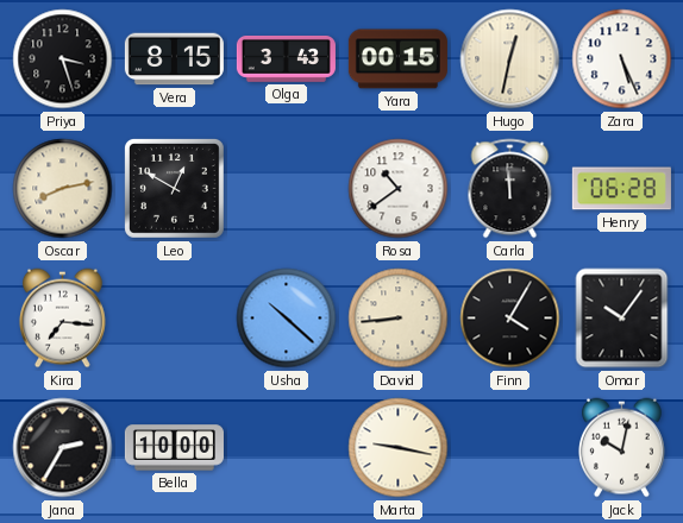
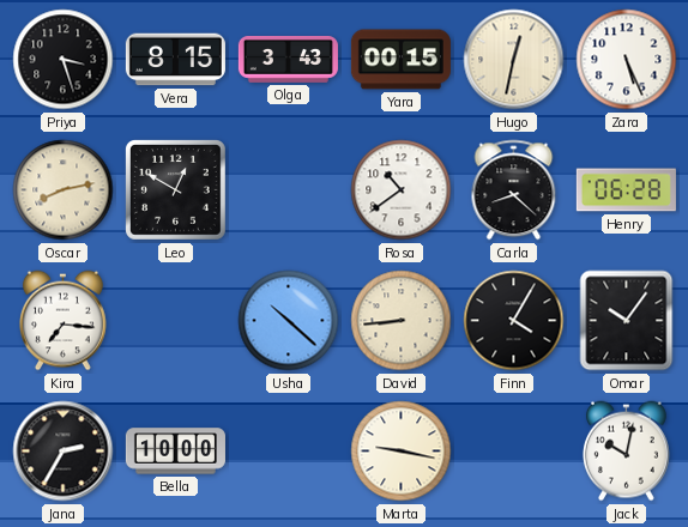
Carla: 11:59 -> 8:22
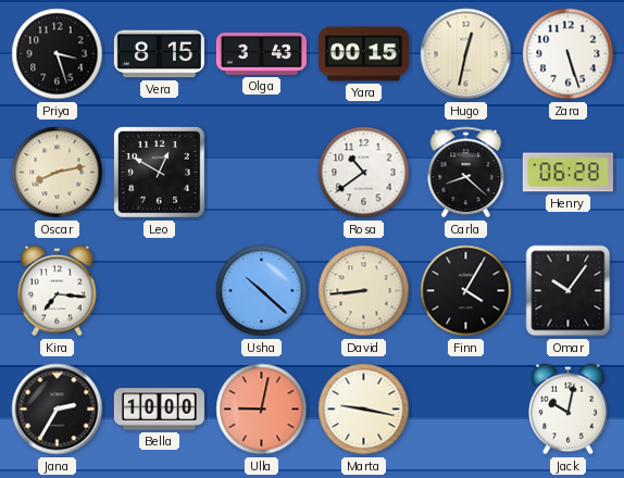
Zara: 5:26 -> 5:27
Ulla: none -> 9:02
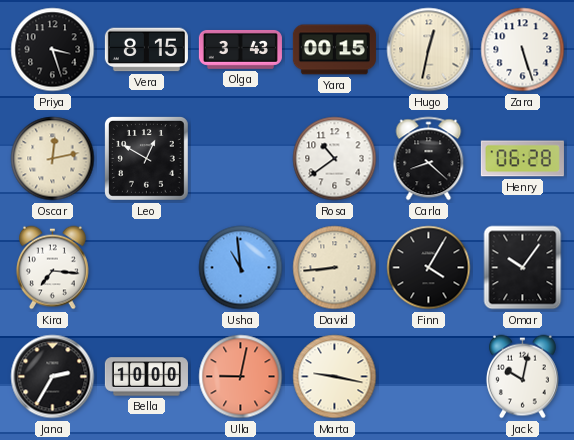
Oscar: 8:13 -> 12:13
Usha: 10:22 -> 10:59
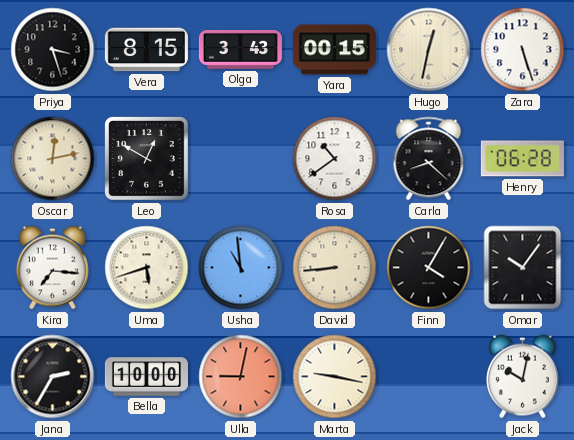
Uma: none -> 5:42
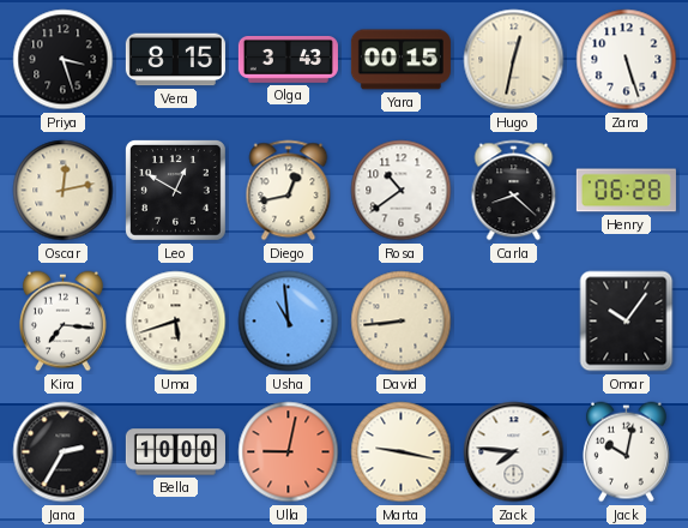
Diego: none -> 12:43
Finn: 4:05 -> none
Zack: none -> 7:46
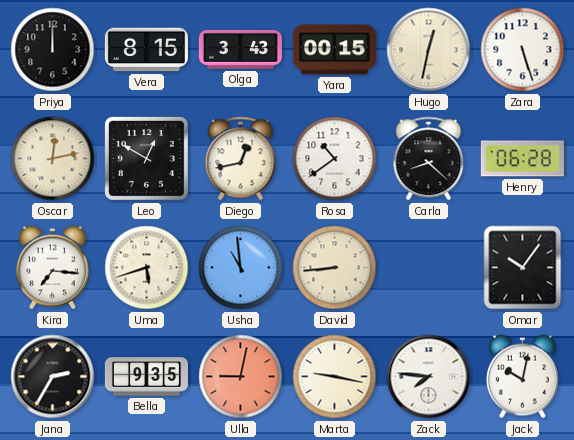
Priya: 3:27 -> 12:00
Bella: 10:00 -> 9:35
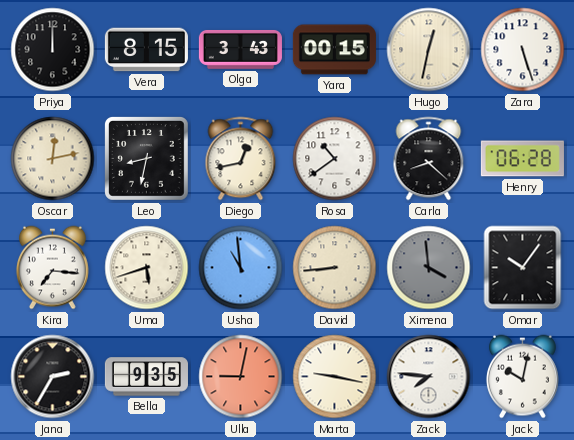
Leo: 12:50 -> 8:32
Ximena: none -> 3:59
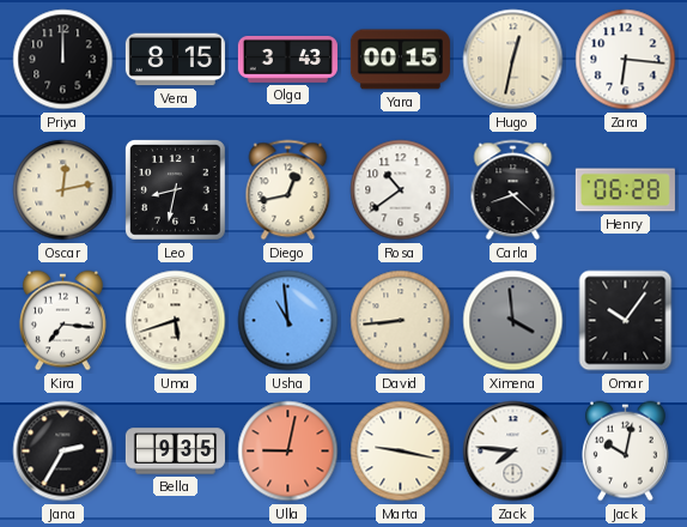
Zara: 5:27 -> 6:16
